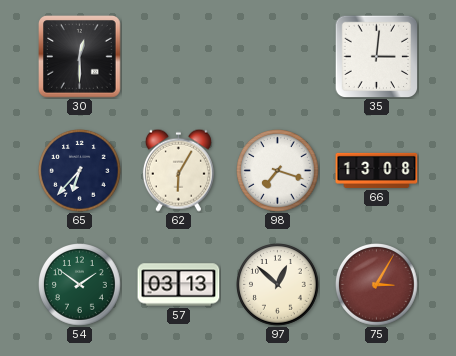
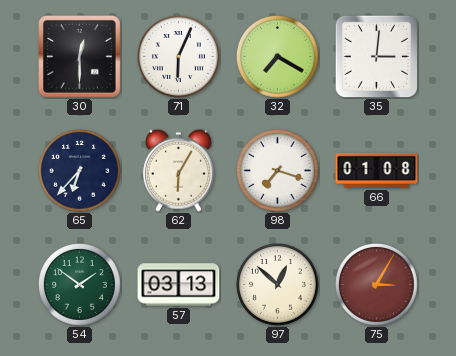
71: none -> 6:04
32: none -> 7:20
66: 13:08 -> 01:08
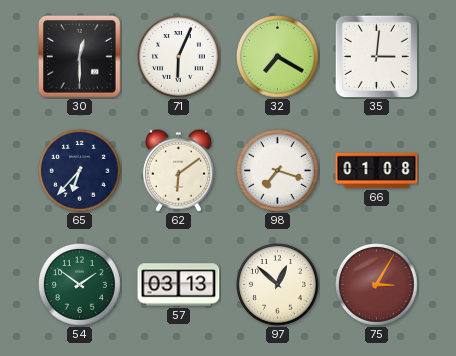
62: 6:05 -> 6:09
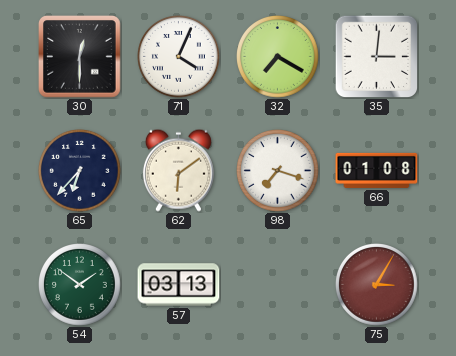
71: 6:04 -> 4:04
97: 12:52 -> none
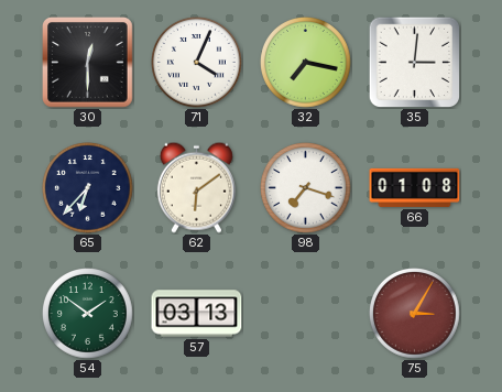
32: 7:20 -> 7:17
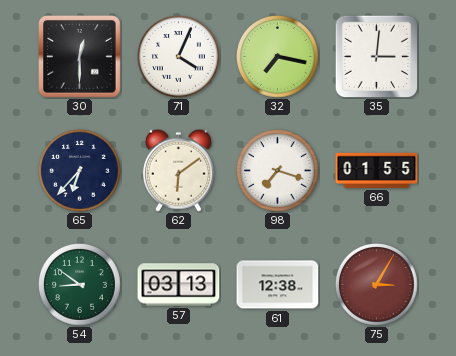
66: 01:08 -> 01:55
54: 1:51 -> 8:51
61: none -> 12:38
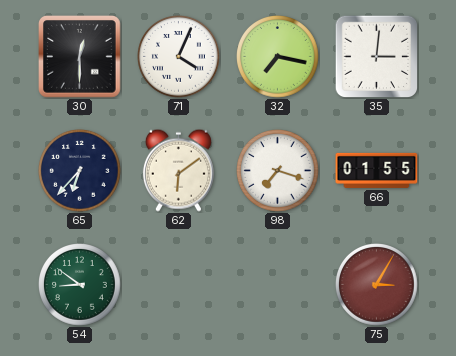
57: 03:13 -> none
61: 12:38 -> none
